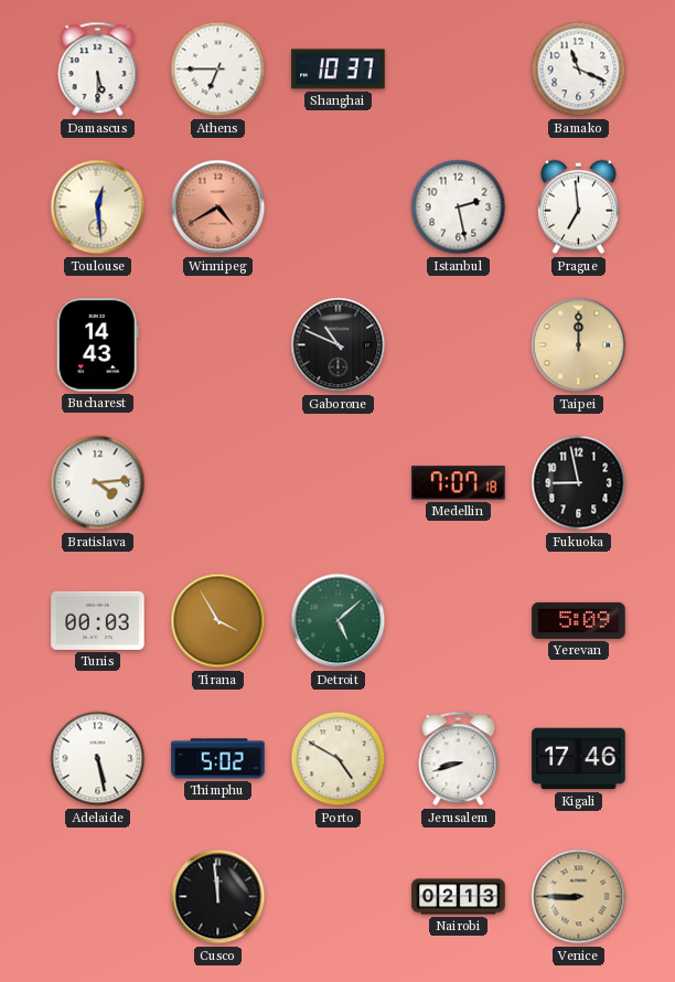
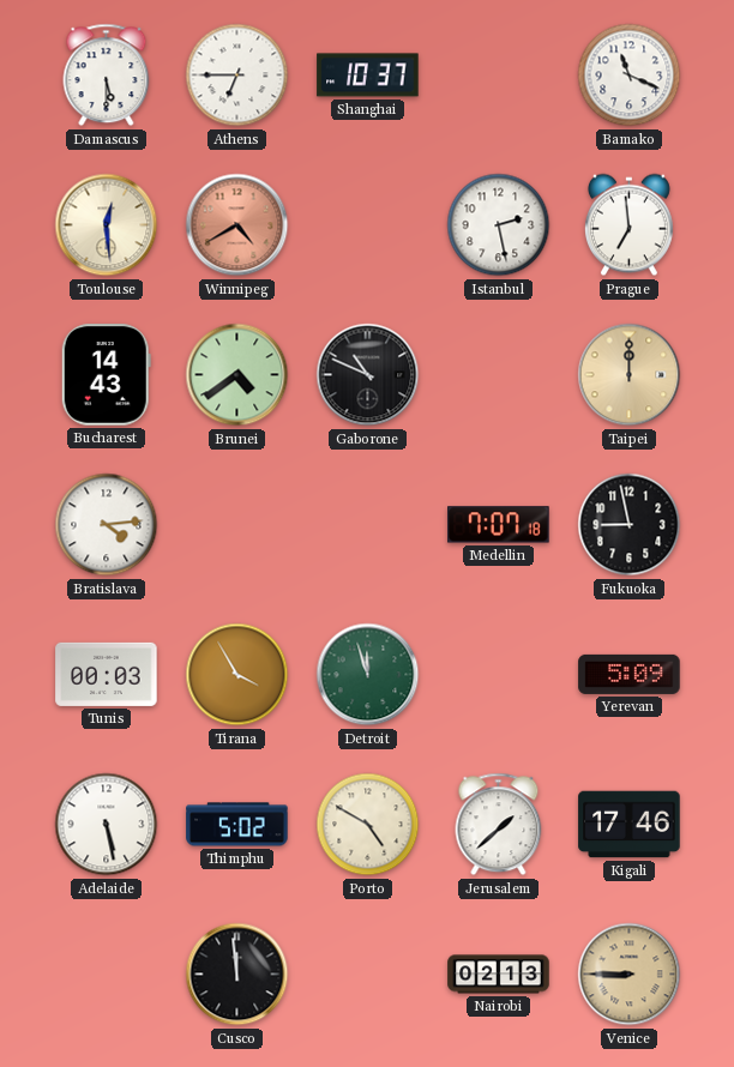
Brunei: none -> 4:39
Detroit: 5:08 -> 11:57
Jerusalem: 8:42 -> 1:38
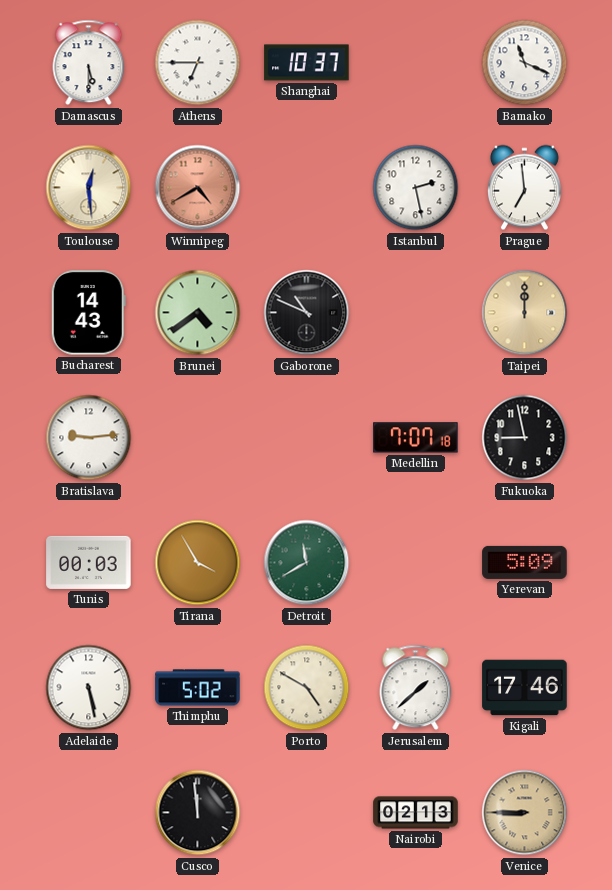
Bratislava: 4:14 -> 9:14
Detroit: 11:57 -> 11:40
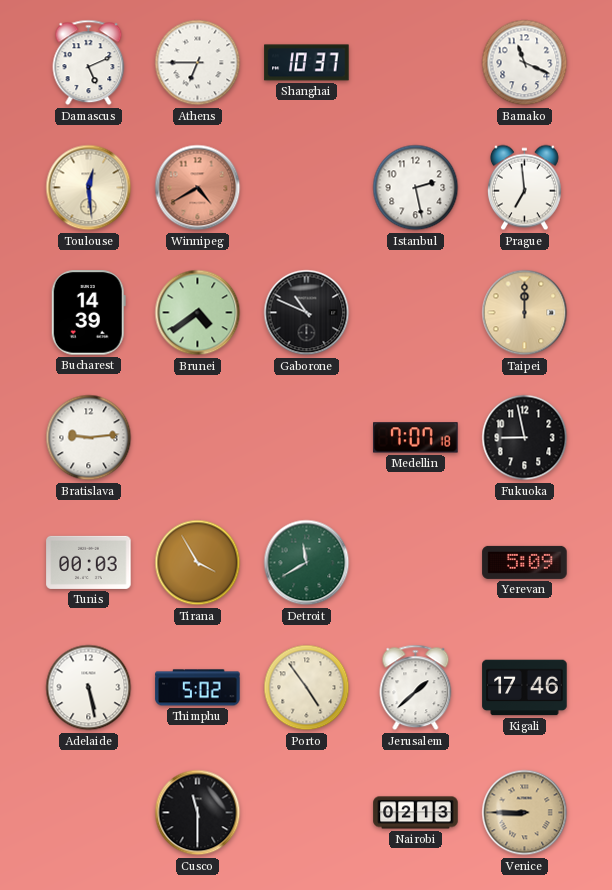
Damascus: 5:30 -> 5:11
Bucharest: 14:43 -> 14:39
Porto: 4:50 -> 4:54
Cusco: 11:59 -> 11:30
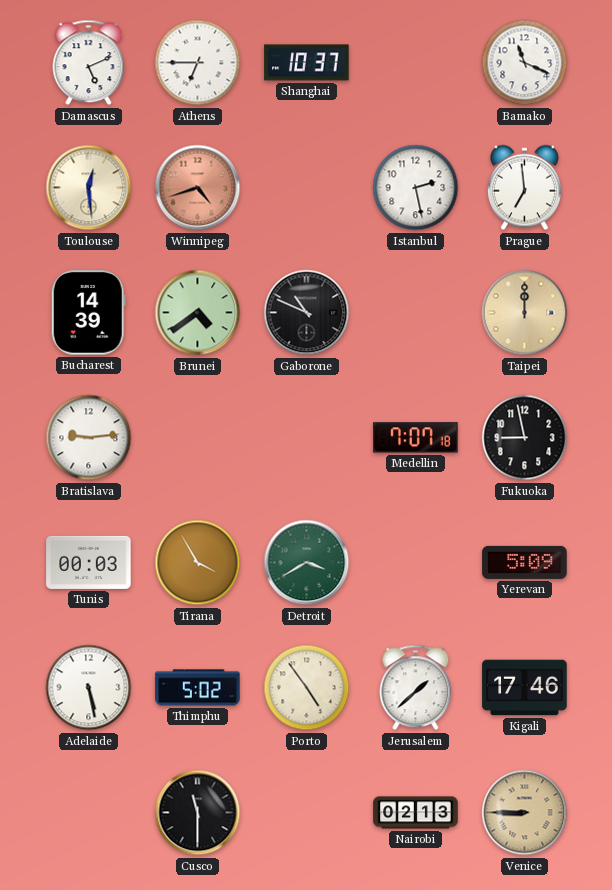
Winnipeg: 4:40 -> 4:42
Detroit: 11:40 -> 3:40
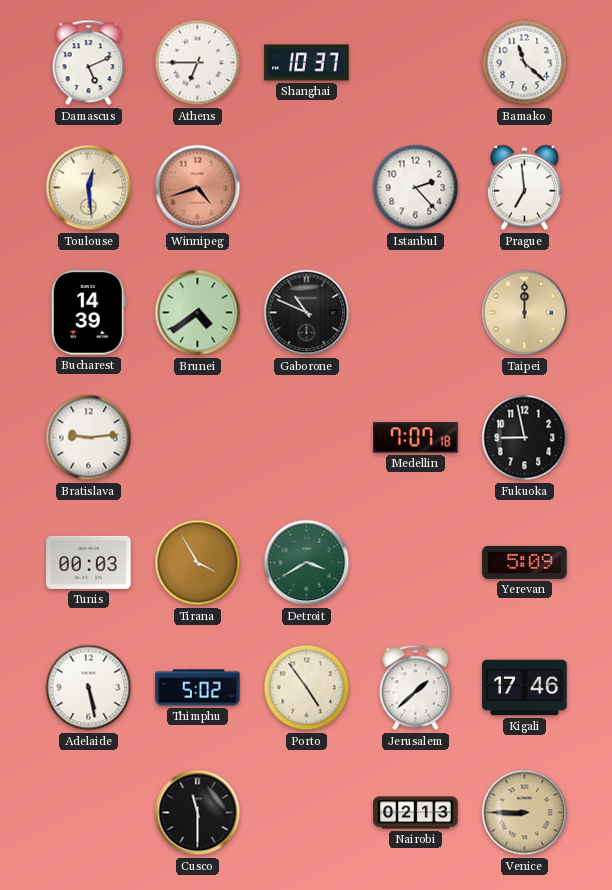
Bamako: 11:19 -> 11:22
Istanbul: 2:28 -> 2:23
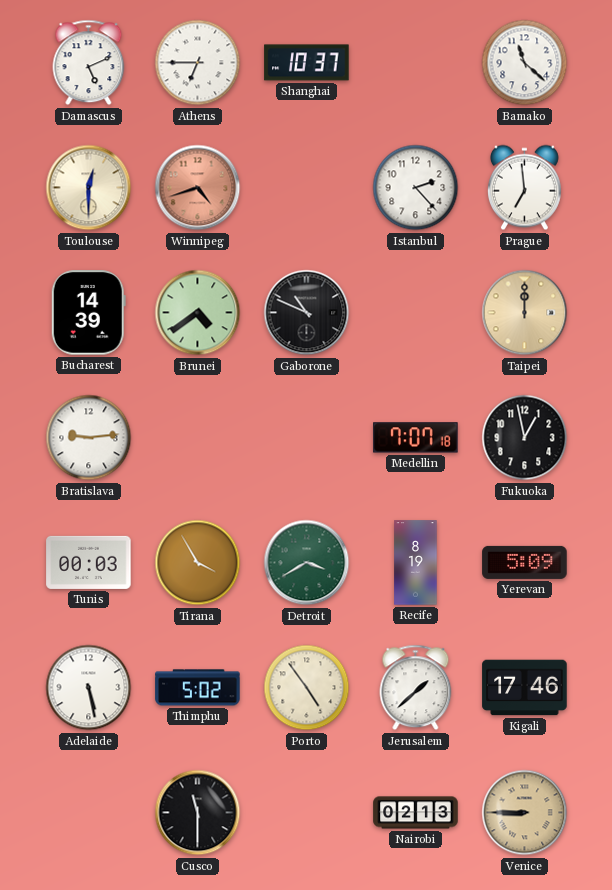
Toulouse: 12:29 -> 12:30
Fukuoka: 8:58 -> 12:58
Recife: none -> 8:19
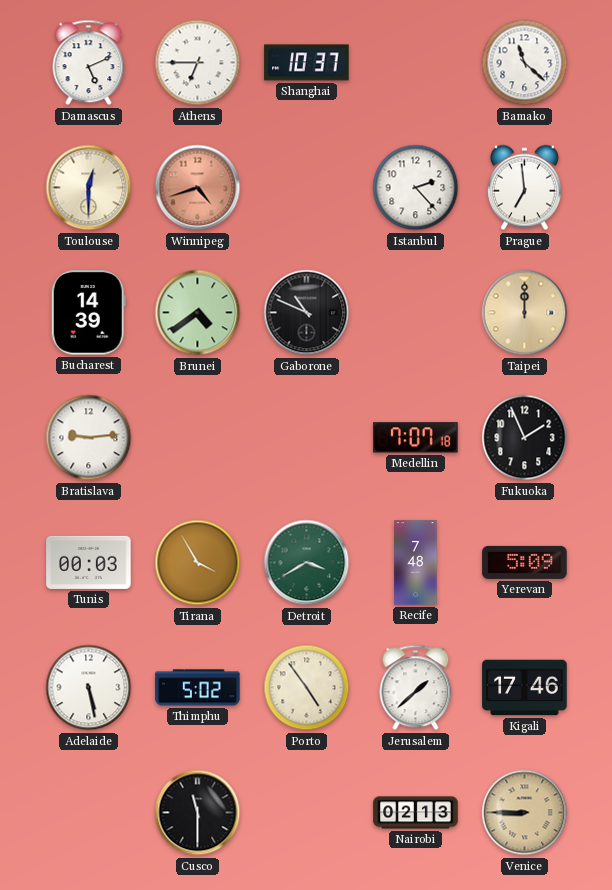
Fukuoka: 12:58 -> 1:56
Recife: 8:19 -> 7:48
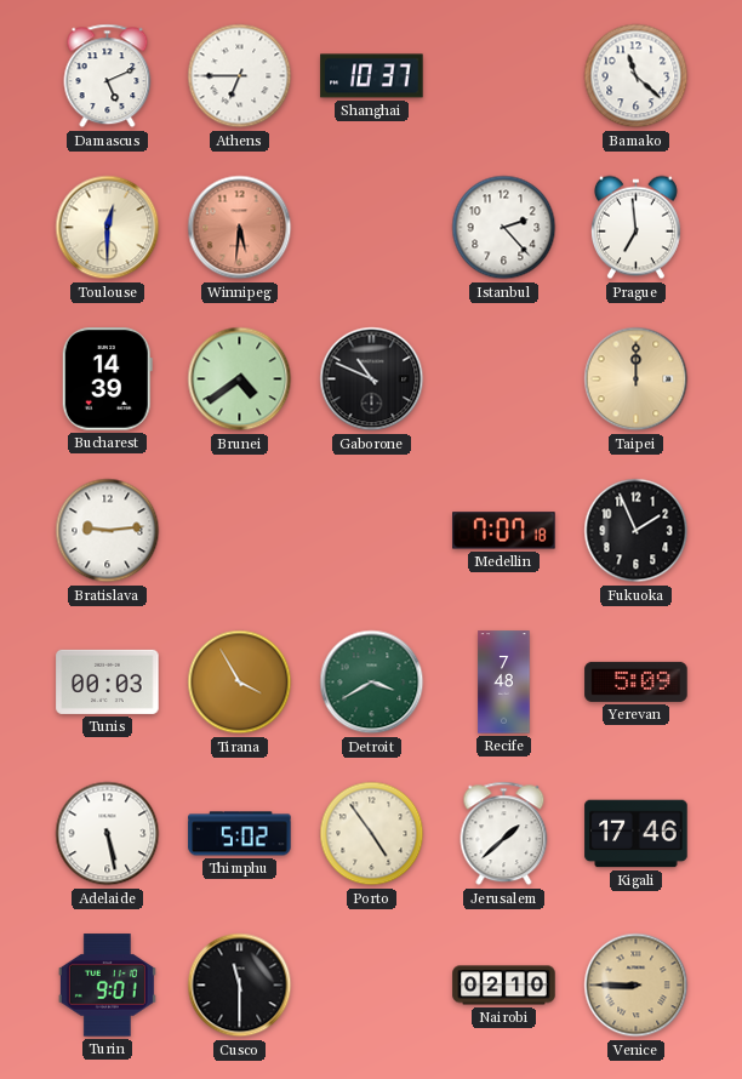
Winnipeg: 4:42 -> 5:31
Turin: none -> 9:01
Nairobi: 02:13 -> 02:10
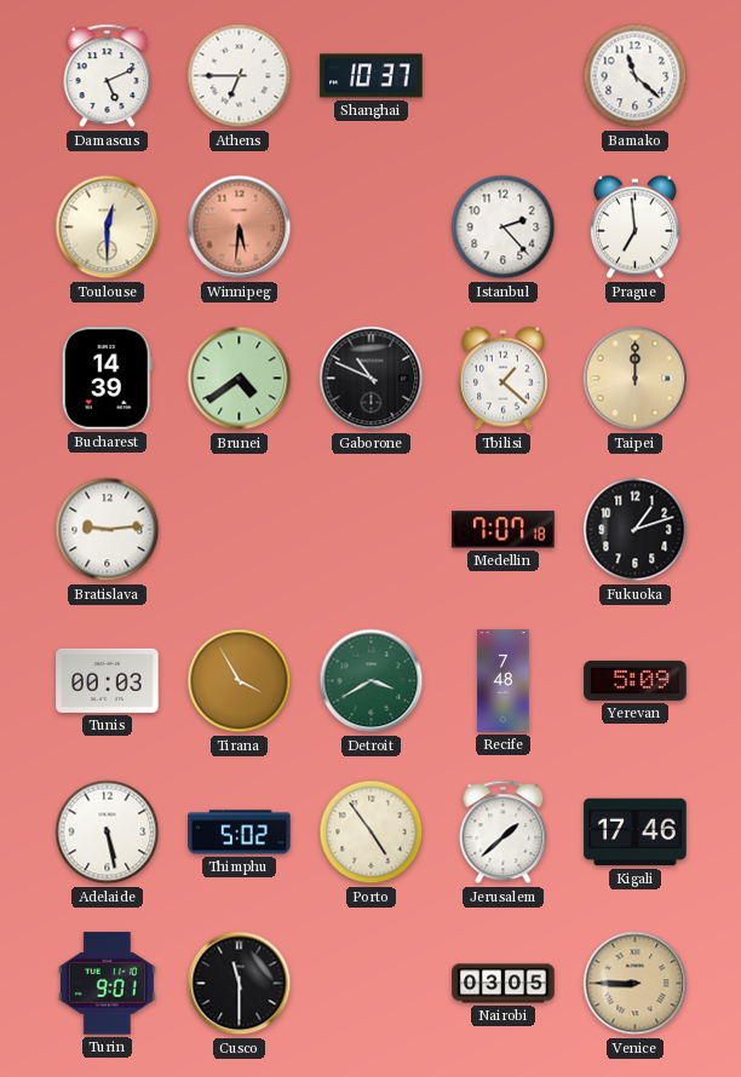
Tbilisi: none -> 1:22
Fukuoka: 1:56 -> 1:12
Nairobi: 02:10 -> 03:05
